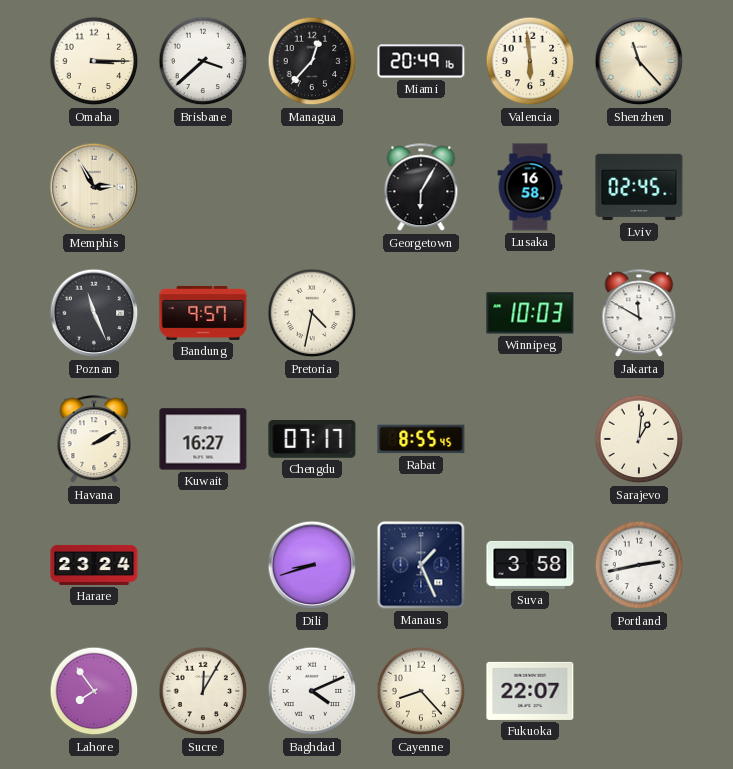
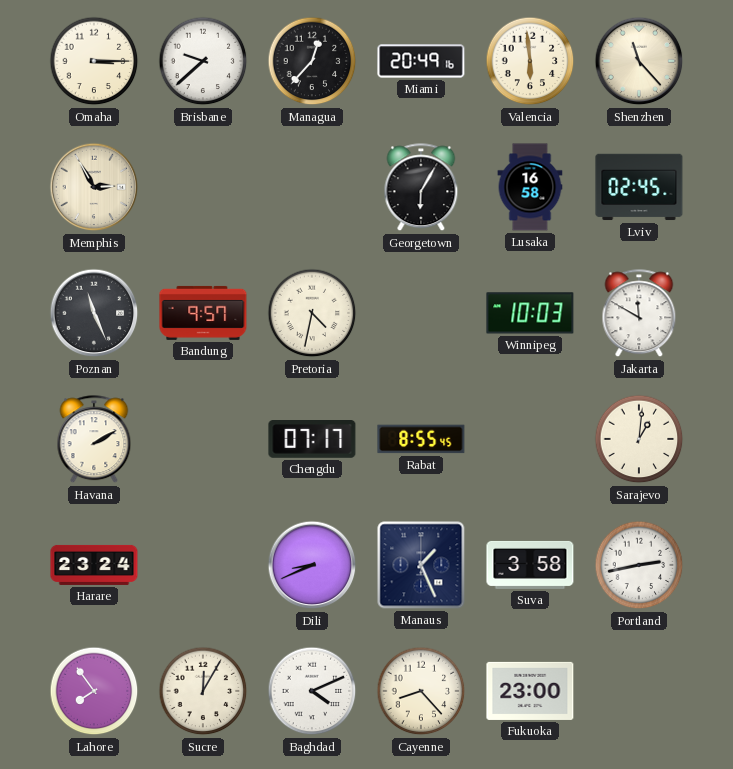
Brisbane: 3:38 -> 9:38
Kuwait: 16:27 -> none
Dili: 8:42 -> 8:41
Fukuoka: 22:07 -> 23:00
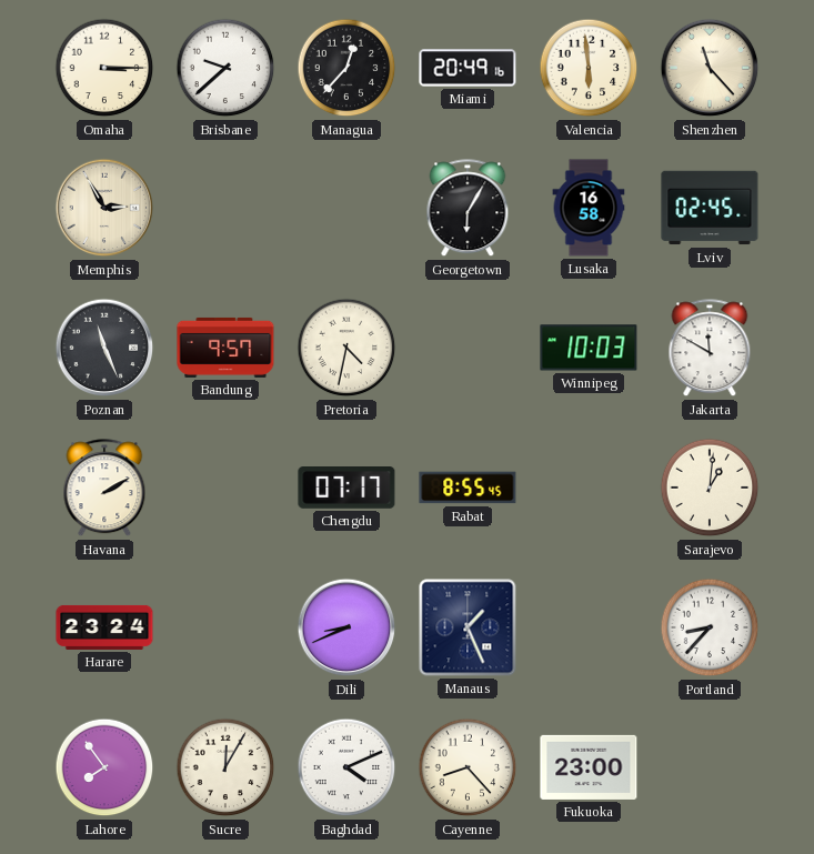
Suva: 3:58 -> none
Portland: 2:43 -> 8:37
